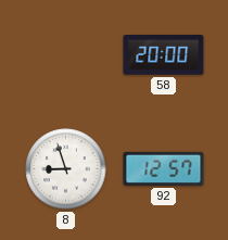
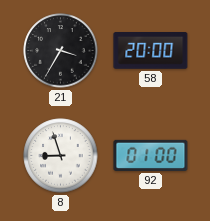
21: none -> 3:35
92: 12:57 -> 01:00
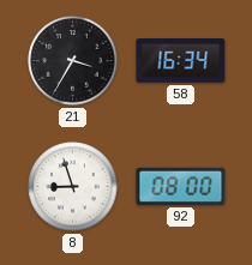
58: 20:00 -> 16:34
92: 01:00 -> 08:00
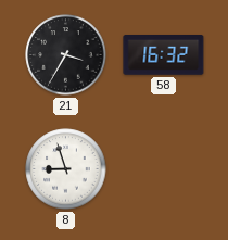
58: 16:34 -> 16:32
92: 08:00 -> none
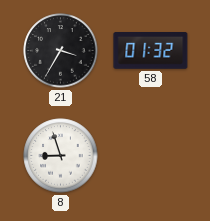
58: 16:32 -> 01:32
